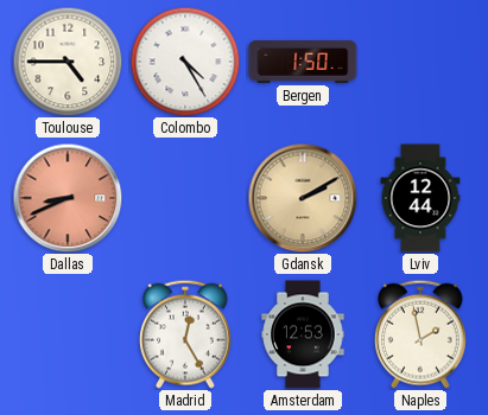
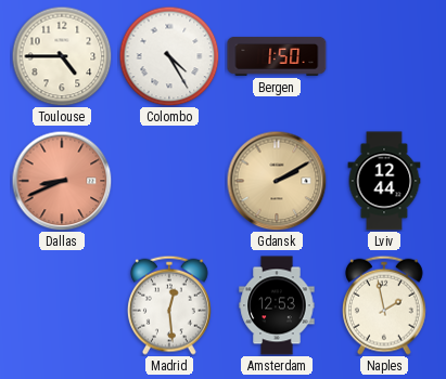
Madrid: 12:25 -> 12:29
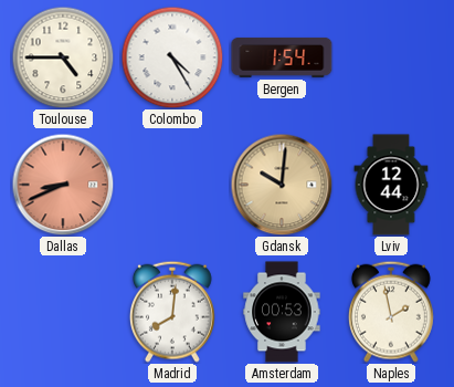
Bergen: 1:50 -> 1:54
Gdansk: 2:10 -> 10:01
Madrid: 12:29 -> 8:01
Amsterdam: 12:53 -> 00:53
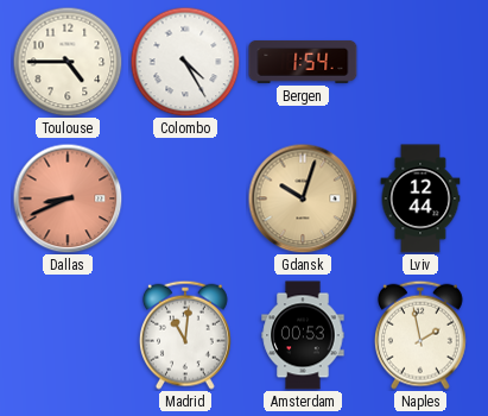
Gdansk: 10:01 -> 10:03
Madrid: 8:01 -> 11:01
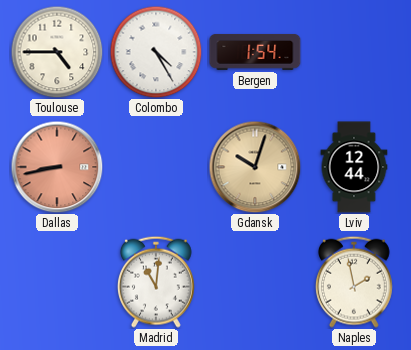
Dallas: 8:41 -> 8:43
Amsterdam: 00:53 -> none
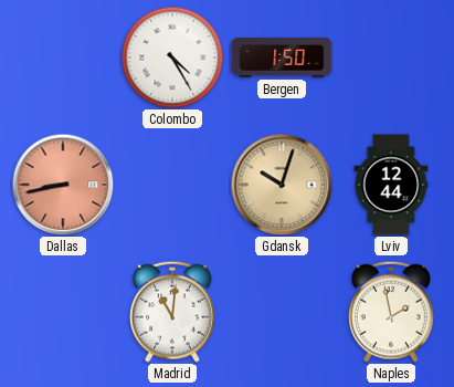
Toulouse: 4:45 -> none
Bergen: 1:54 -> 1:50
